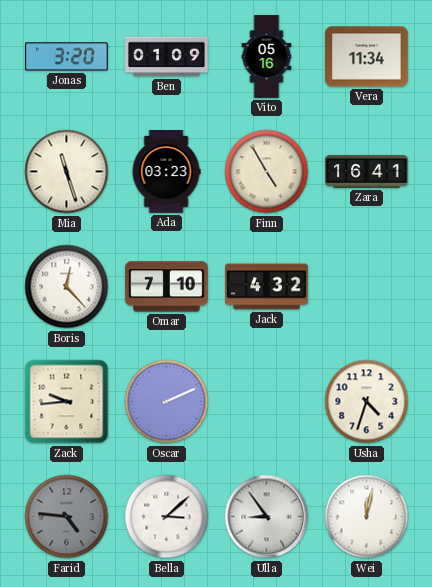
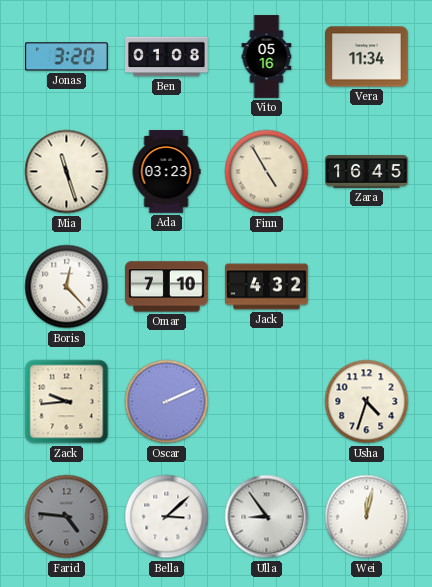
Ben: 01:09 -> 01:08
Zara: 16:41 -> 16:45
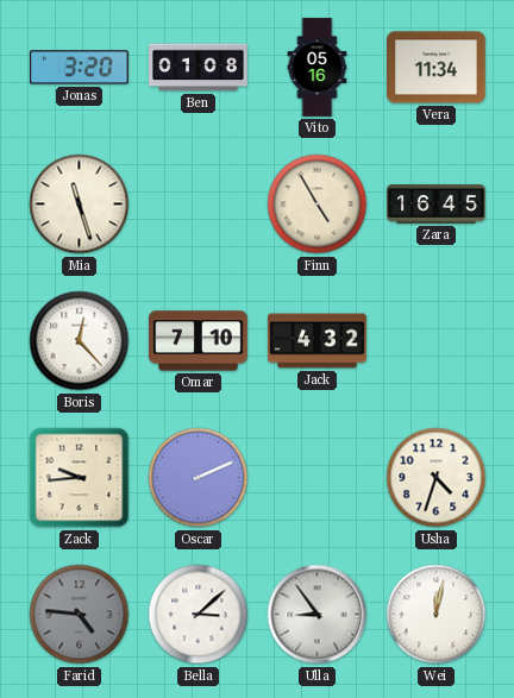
Ada: 03:23 -> none
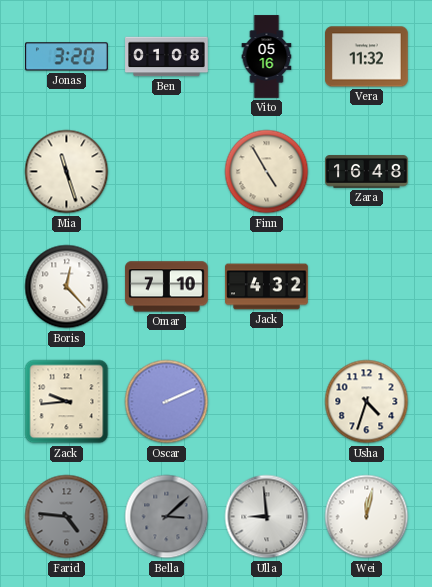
Vera: 11:34 -> 11:32
Zara: 16:45 -> 16:48
Bella dial: white -> grey
Ulla: 8:54 -> 8:59
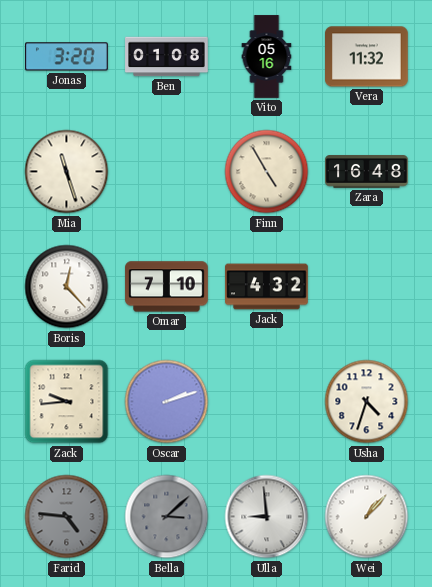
Oscar: 2:11 -> 2:12
Wei: 12:02 -> 1:07
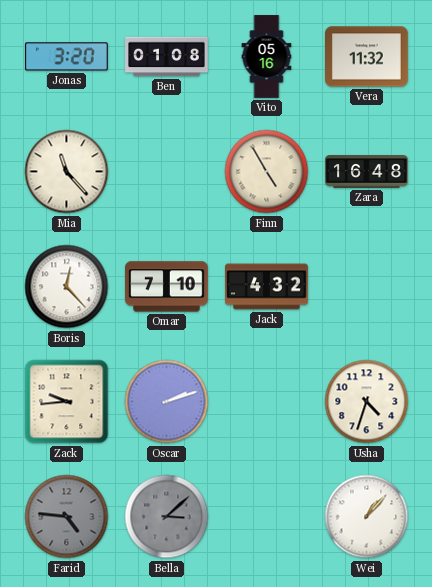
Mia: 11:27 -> 11:23
Ulla: 8:59 -> none
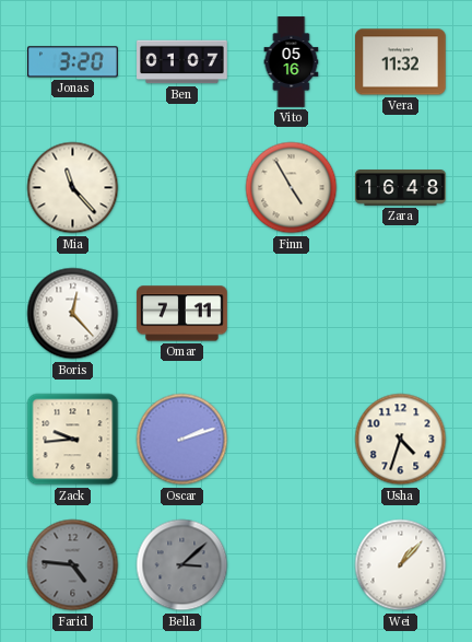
Ben: 01:08 -> 01:07
Omar: 7:10 -> 7:11
Jack: 4:32 -> none
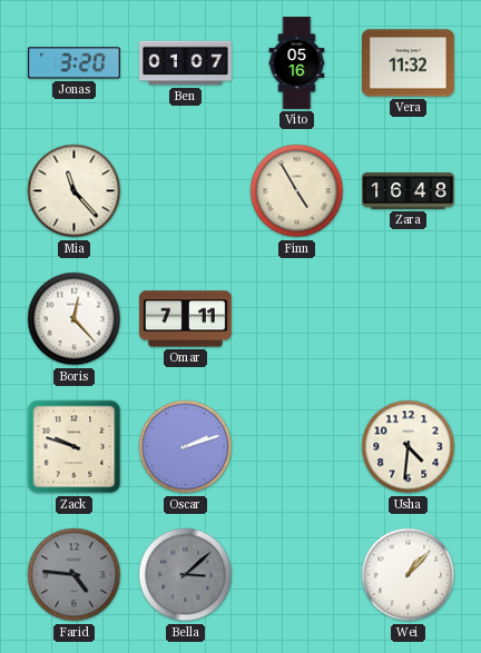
Zack: 9:44 -> 9:48
Usha: 4:33 -> 4:31
